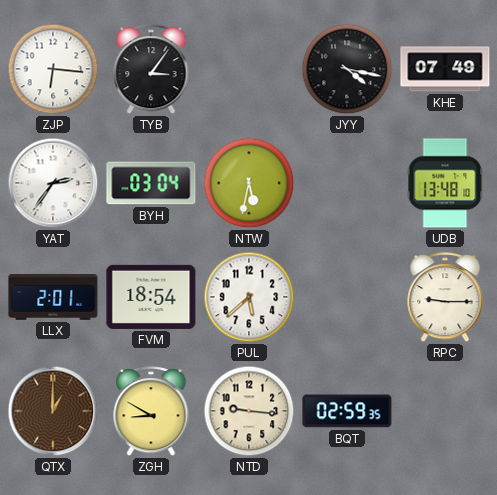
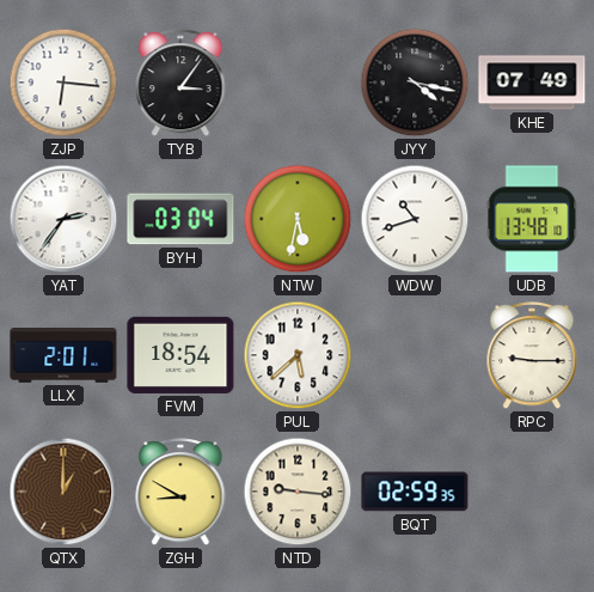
WDW: none -> 10:42
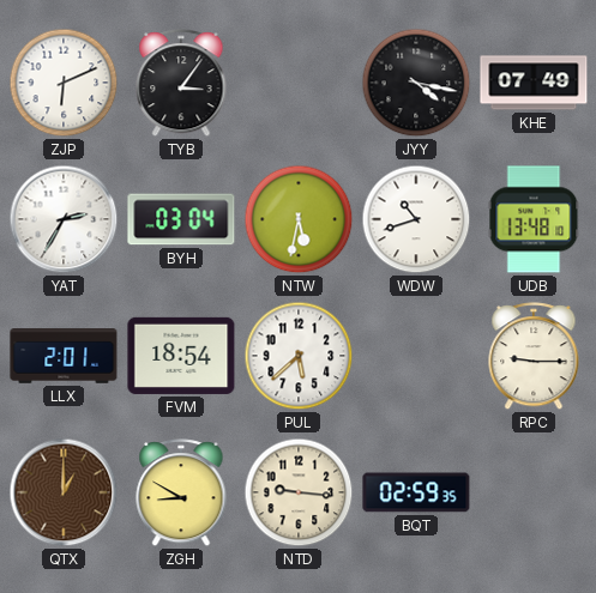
ZJP: 6:16 -> 6:11
YAT: 2:36 -> 2:35
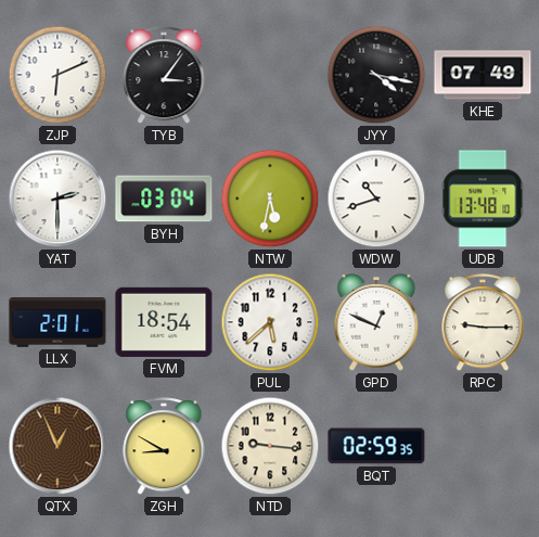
YAT: 2:35 -> 2:30
GPD: none -> 12:49
QTX: 1:00 -> 12:56
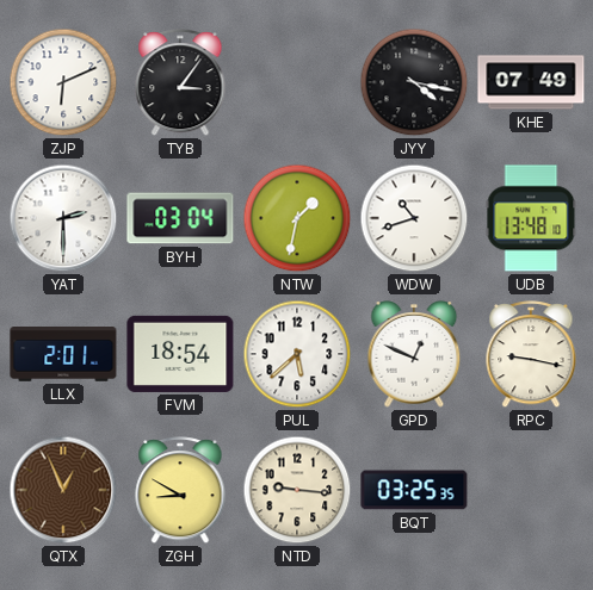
NTW: 5:32 -> 1:32
RPC: 9:15 -> 9:17
BQT: 02:59 -> 03:25
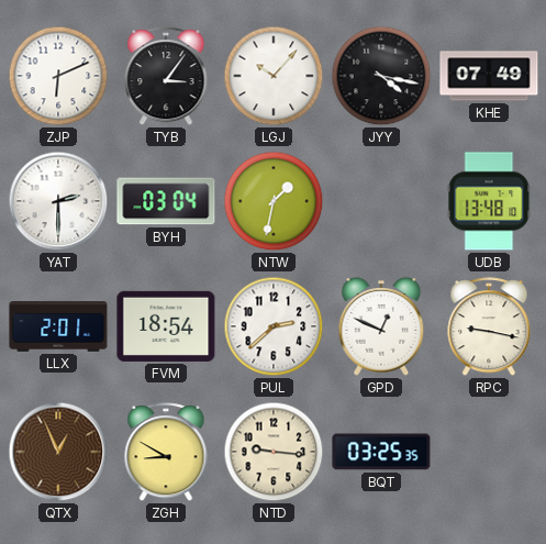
LGJ: none -> 10:07
WDW: 10:42 -> none
PUL: 5:38 -> 2:38
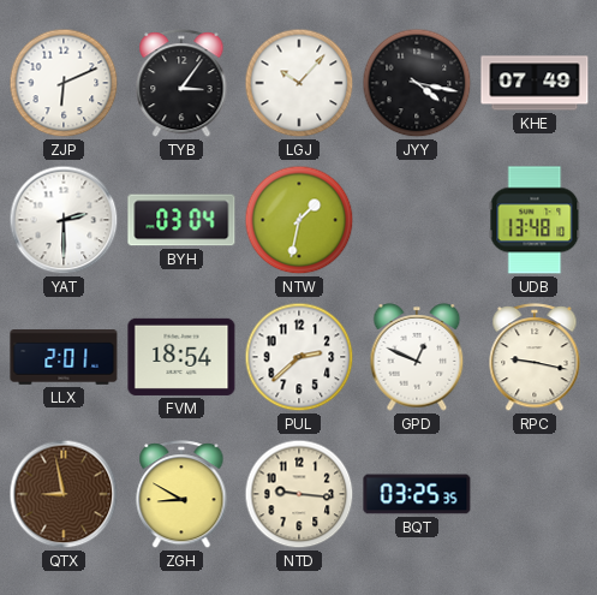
QTX: 12:56 -> 8:58
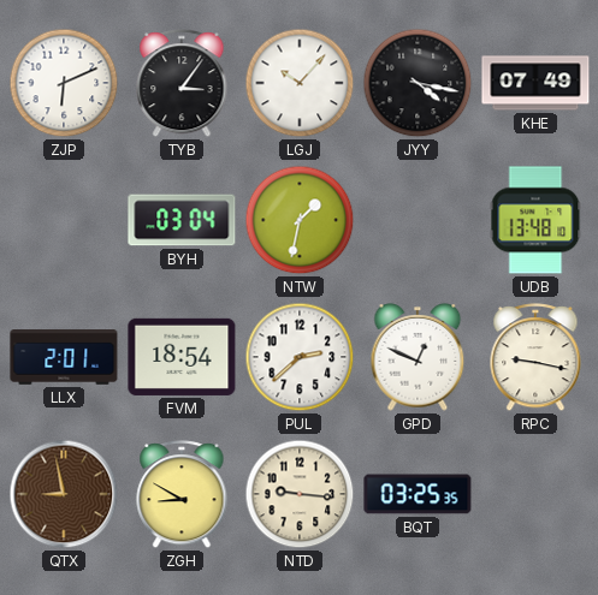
YAT: 2:30 -> none
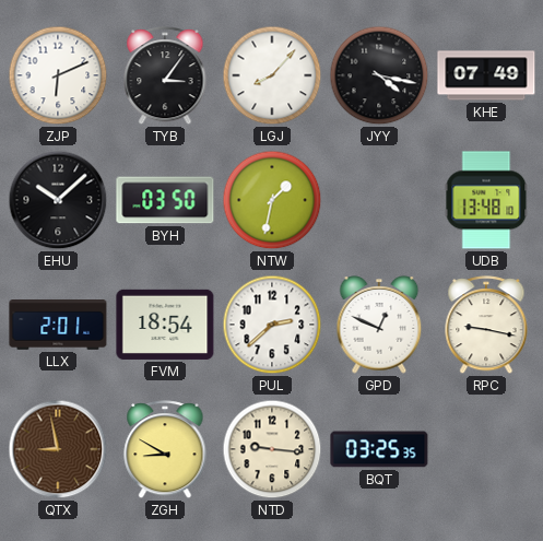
LGJ: 10:07 -> 8:07
EHU: none -> 10:08
BYH: 03:04 -> 03:50
